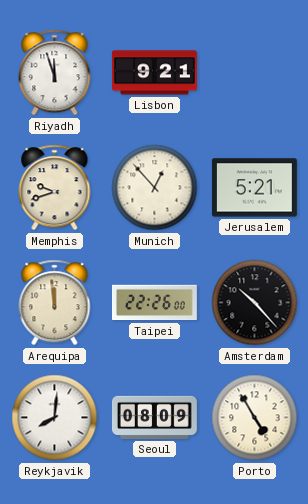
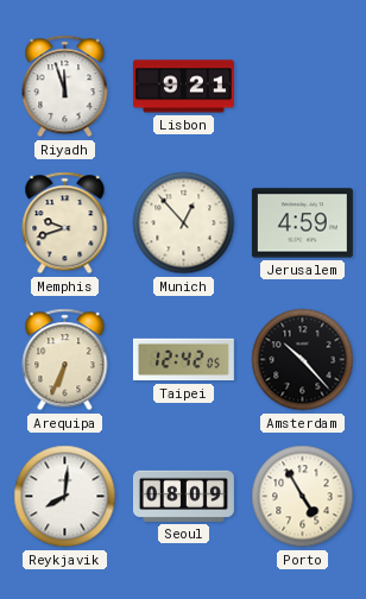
Jerusalem: 5:21 -> 4:59
Arequipa: 11:59 -> 6:34
Taipei: 22:26 -> 12:42
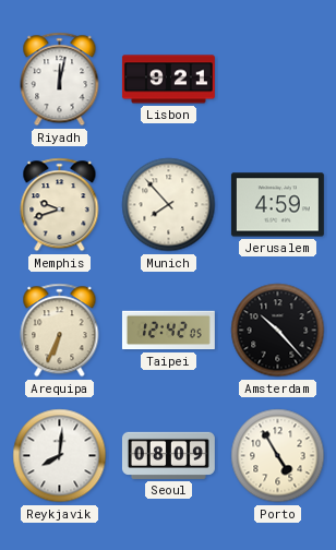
Riyadh: 11:57 -> 12:02
Munich: 12:53 -> 7:53
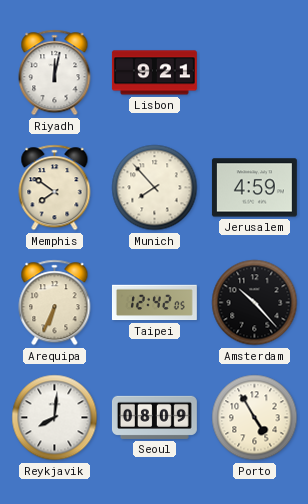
Memphis: 9:42 -> 7:51
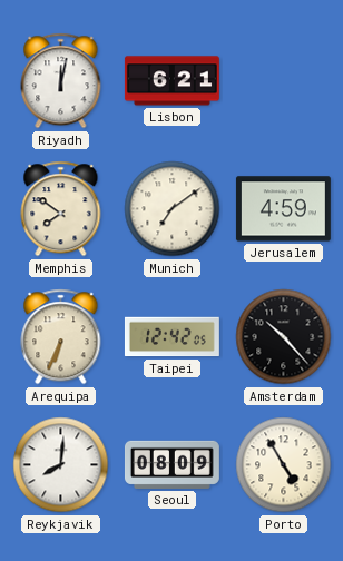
Lisbon: 9:21 -> 6:21
Munich: 7:53 -> 7:09
